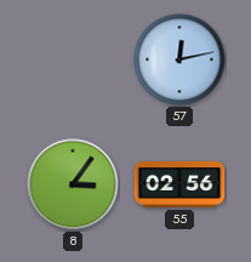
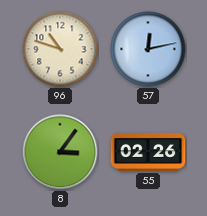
96: none -> 10:48
55: 02:56 -> 02:26
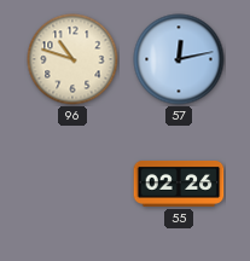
8: 3:06 -> none
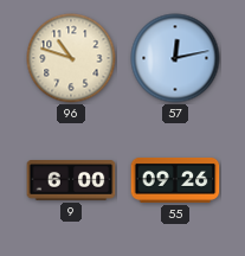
9: none -> 6:00
55: 02:26 -> 09:26
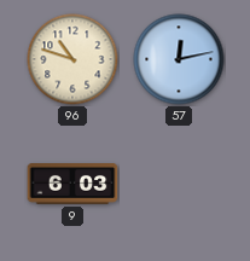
9: 6:00 -> 6:03
55: 09:26 -> none
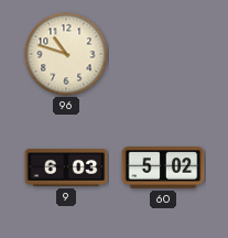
57: 12:13 -> none
60: none -> 5:02
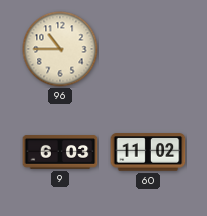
96: 10:48 -> 10:45
60: 5:02 -> 11:02
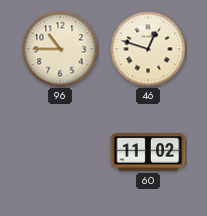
46: none -> 12:48
9: 6:03 -> none
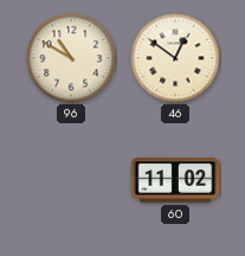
96: 10:45 -> 10:50
46: 12:48 -> 12:51
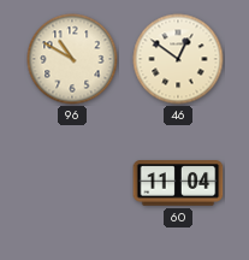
60: 11:02 -> 11:04
